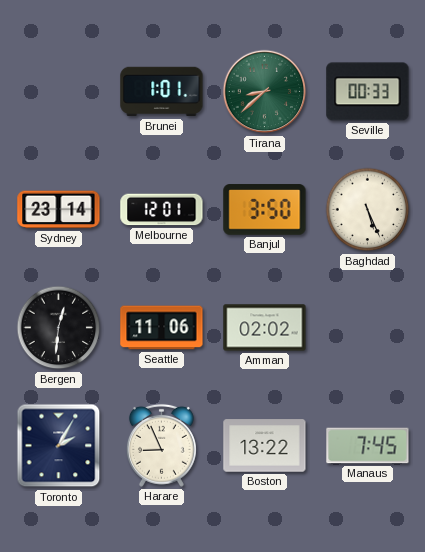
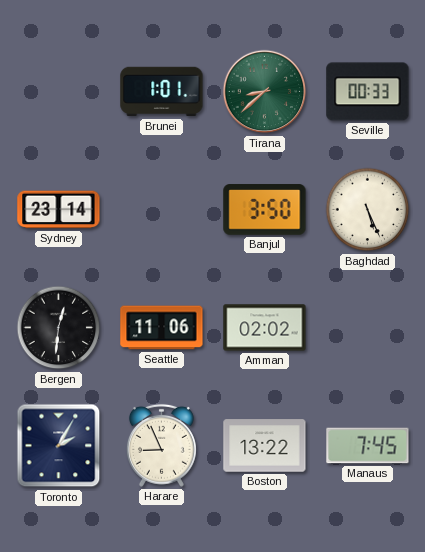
Melbourne: 12:01 -> none
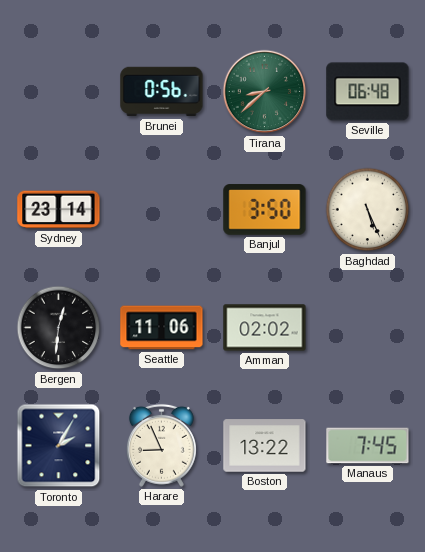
Brunei: 1:01 -> 0:56
Seville: 00:33 -> 06:48
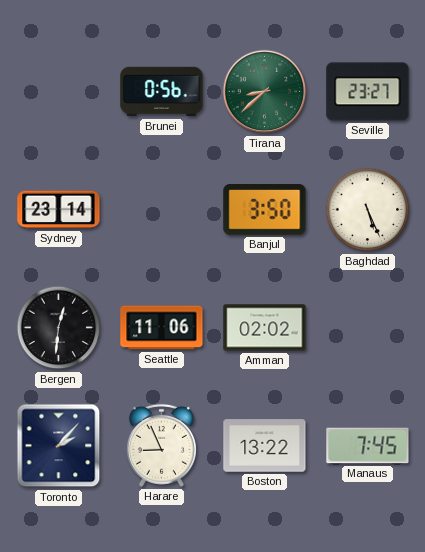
Seville: 06:48 -> 23:27
Toronto: 2:05 -> 2:07
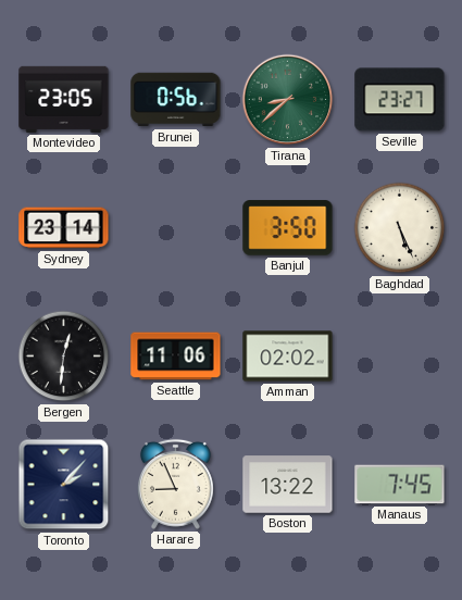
Montevideo: none -> 23:05
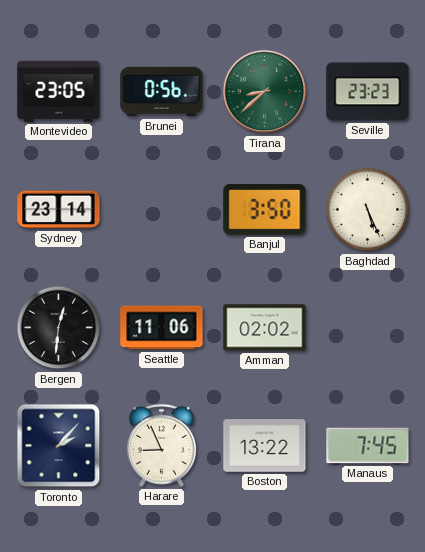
Seville: 23:27 -> 23:23
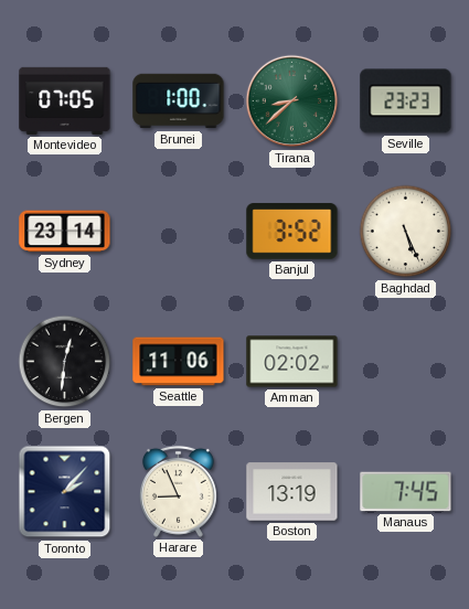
Montevideo: 23:05 -> 07:05
Brunei: 0:56 -> 1:00
Banjul: 3:50 -> 3:52
Boston: 13:22 -> 13:19
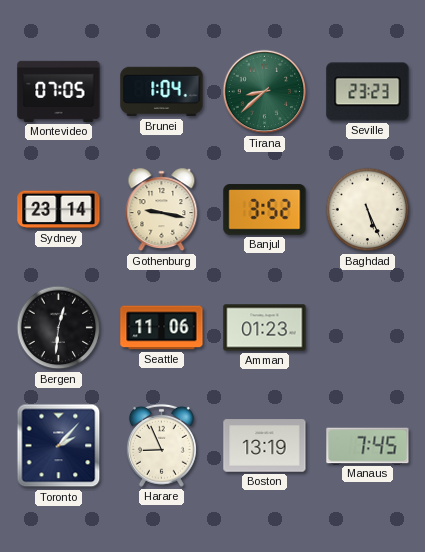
Brunei: 1:00 -> 1:04
Gothenburg: none -> 9:17
Amman: 02:02 -> 01:23
